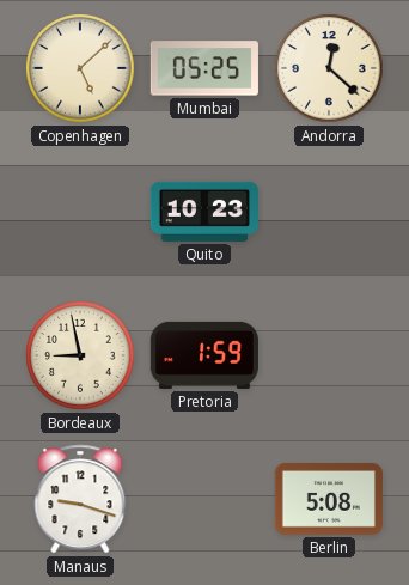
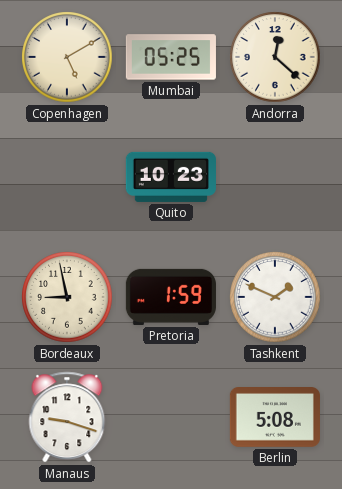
Copenhagen: 5:08 -> 5:10
Tashkent: none -> 1:49
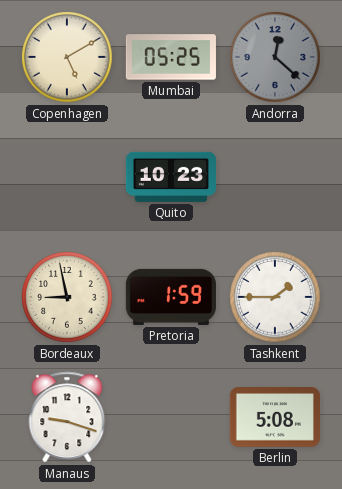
Andorra dial: cream -> grey
Tashkent: 1:49 -> 1:45
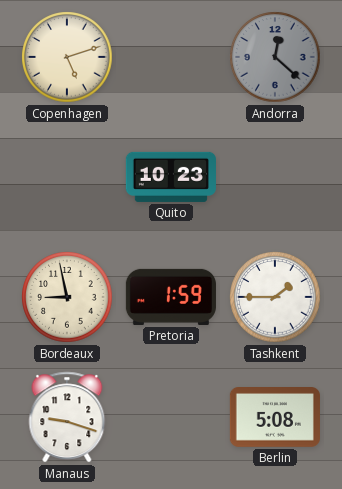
Copenhagen: 5:10 -> 5:12
Mumbai: 05:25 -> none
